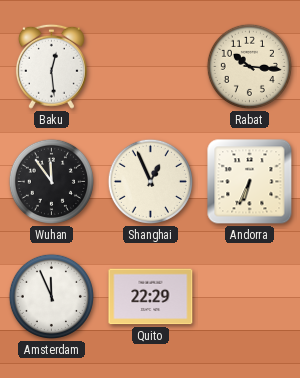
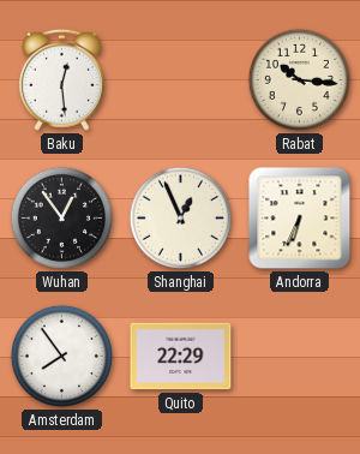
Wuhan: 11:54 -> 12:54
Amsterdam: 11:56 -> 7:54
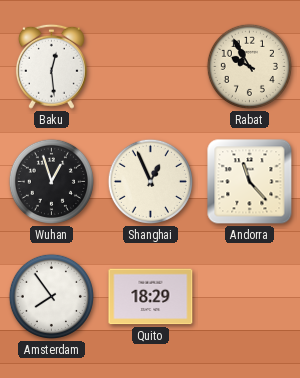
Rabat: 10:16 -> 9:55
Wuhan: 12:54 -> 12:57
Andorra: 6:34 -> 11:23
Quito: 22:29 -> 18:29
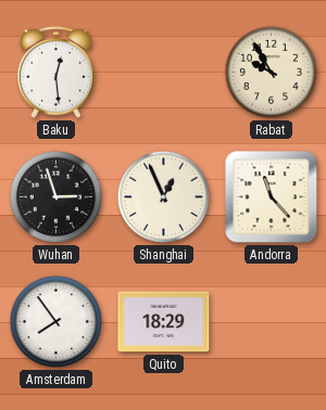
Wuhan: 12:57 -> 2:57
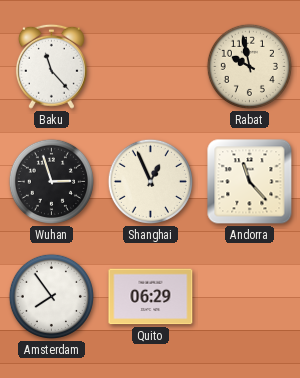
Baku: 12:29 -> 11:23
Rabat: 9:55 -> 9:58
Quito: 18:29 -> 06:29
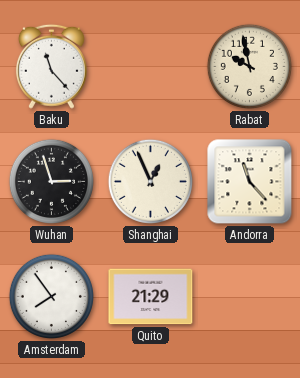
Quito: 06:29 -> 21:29
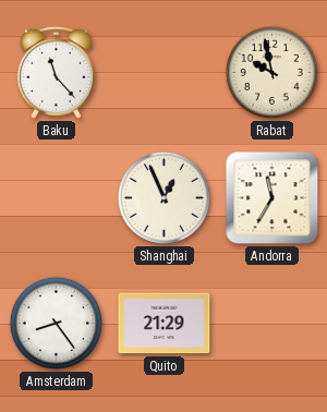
Wuhan: 2:57 -> none
Andorra: 11:23 -> 11:35
Amsterdam: 7:54 -> 8:24
